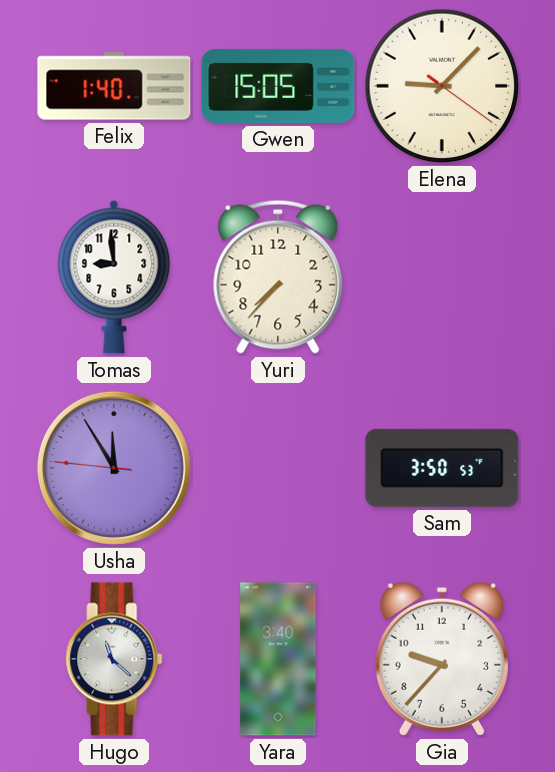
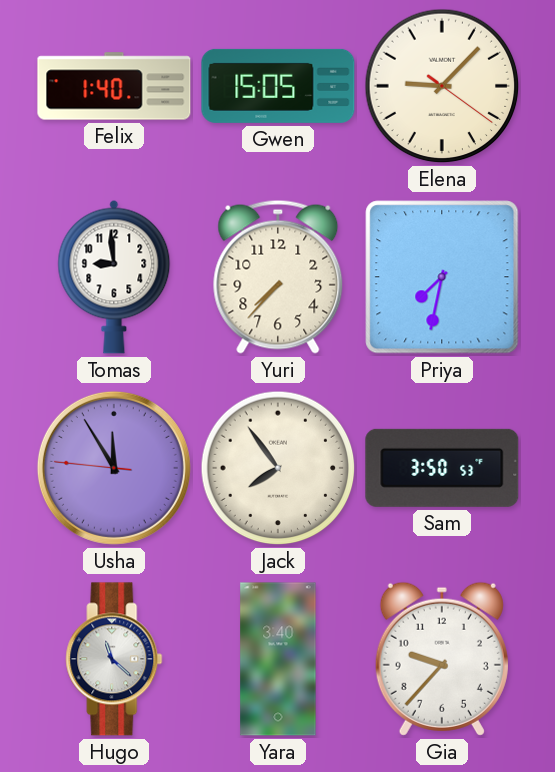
Priya: none -> 7:32
Jack: none -> 7:54
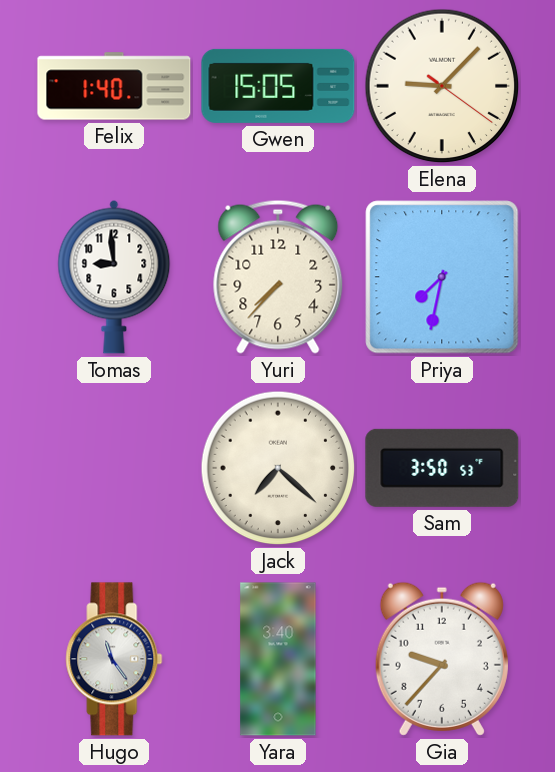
Usha: 11:54 -> none
Jack: 7:54 -> 7:22
Hugo: 11:22 -> 11:24
